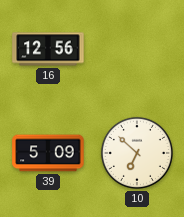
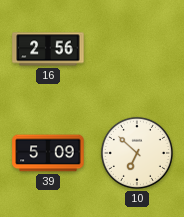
16: 12:56 -> 2:56
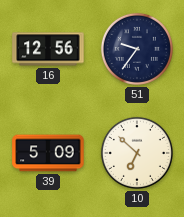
16: 2:56 -> 12:56
51: none -> 9:36
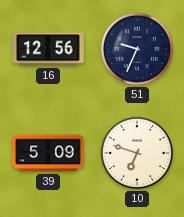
51: 9:36 -> 9:34
10: 6:52 -> 6:48
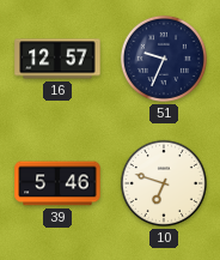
16: 12:56 -> 12:57
39: 5:09 -> 5:46
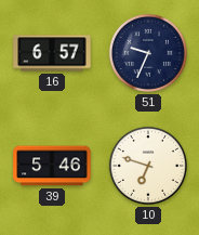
16: 12:57 -> 6:57
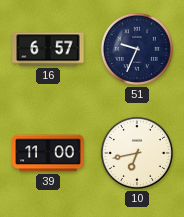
39: 5:46 -> 11:00
10: 6:48 -> 6:43
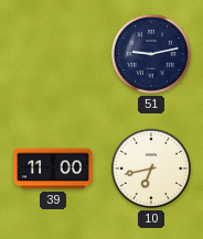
16: 6:57 -> none
51: 9:34 -> 9:13
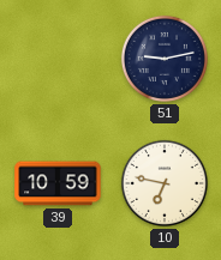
39: 11:00 -> 10:59
10: 6:43 -> 6:47
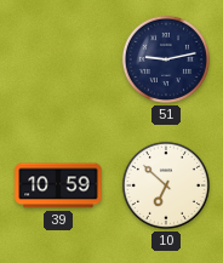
10: 6:47 -> 6:52
